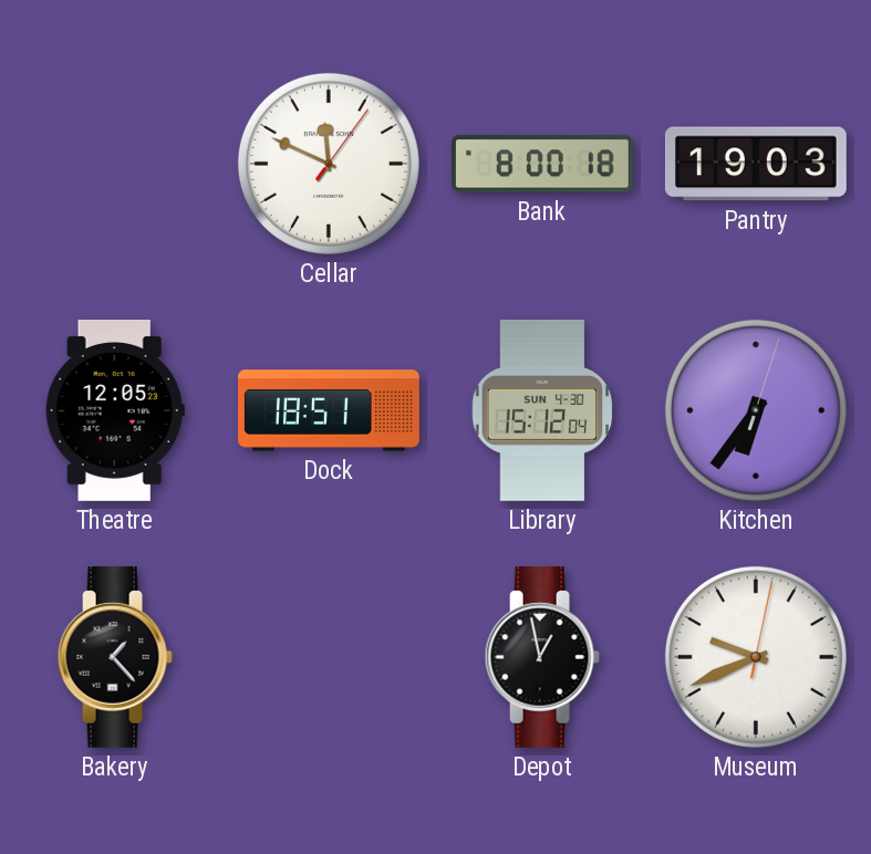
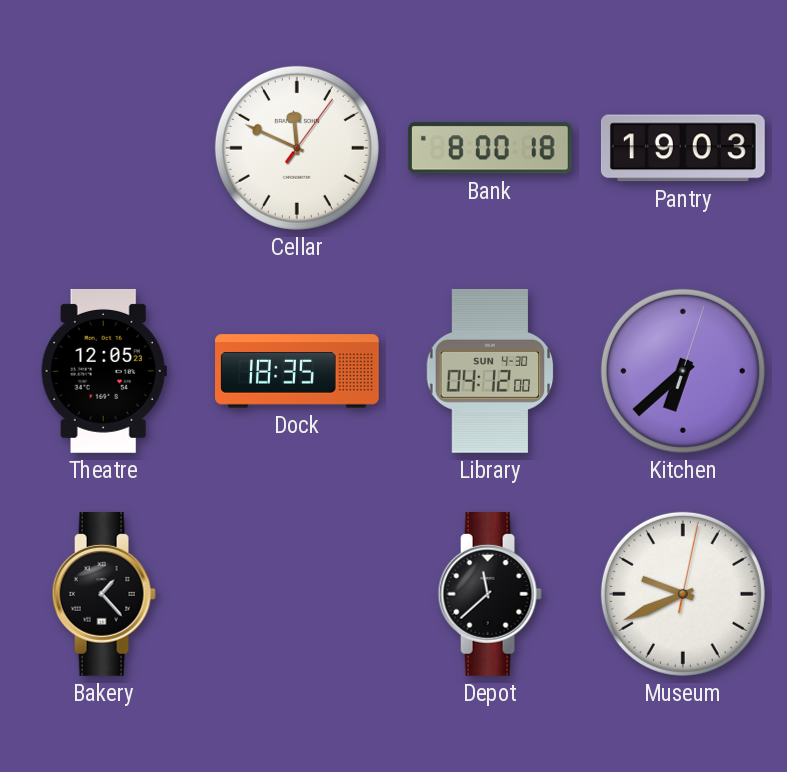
Dock: 18:51 -> 18:35
Library: 15:12 -> 04:12
Kitchen: 6:36 -> 6:38
Depot: 12:58 -> 11:38
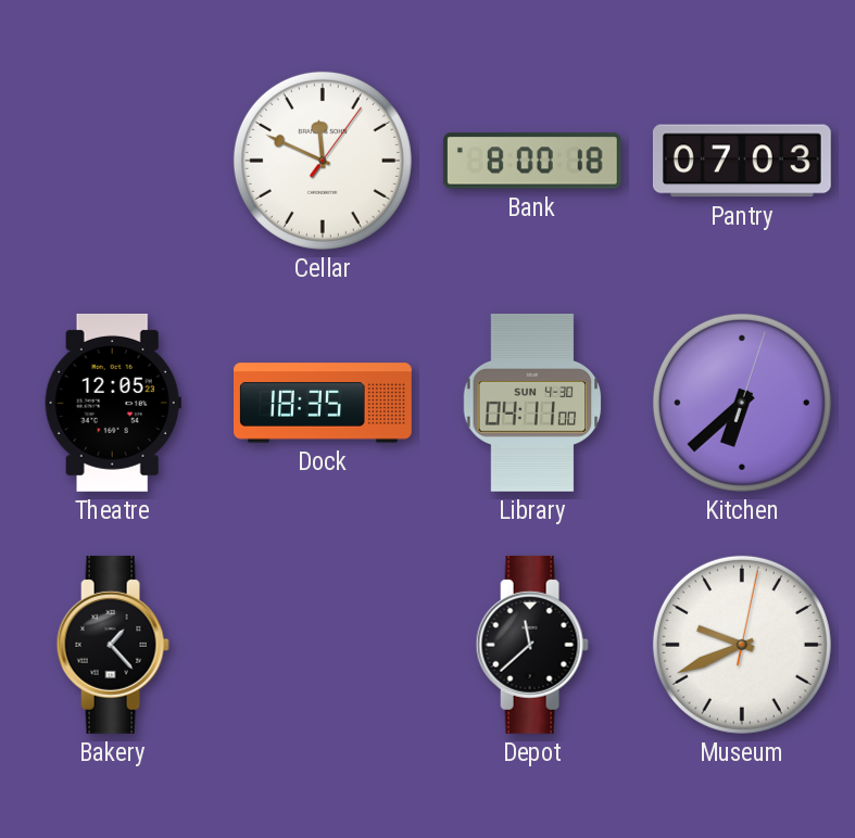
Pantry: 19:03 -> 07:03
Library: 04:12 -> 04:11
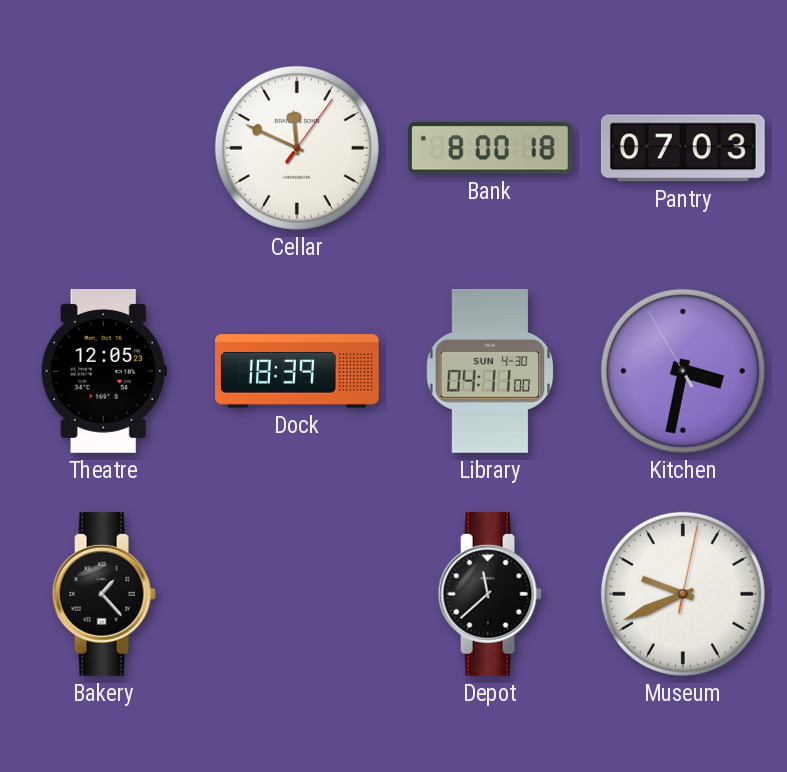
Dock: 18:35 -> 18:39
Kitchen: 6:38 -> 3:31
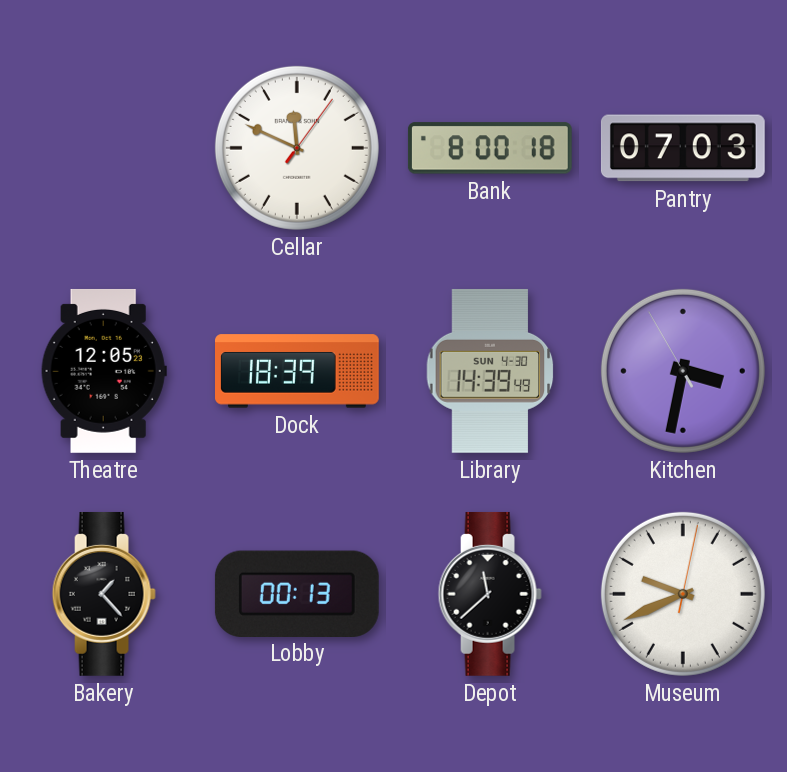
Library: 04:11 -> 14:39
Lobby: none -> 00:13
